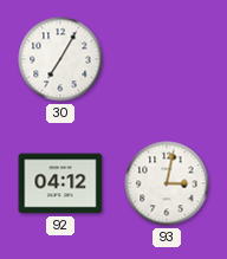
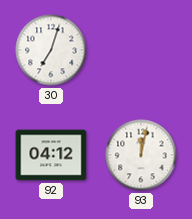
30: 7:05 -> 7:03
93: 3:02 -> 12:02
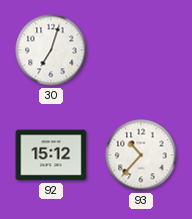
92: 04:12 -> 15:12
93: 12:02 -> 10:37
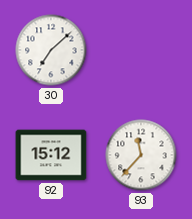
30: 7:03 -> 7:08
93: 10:37 -> 11:37
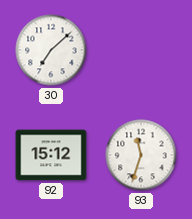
93: 11:37 -> 11:33
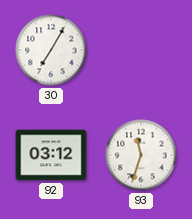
30: 7:08 -> 7:05
92: 15:12 -> 03:12
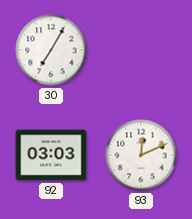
92: 03:12 -> 03:03
93: 11:33 -> 12:11
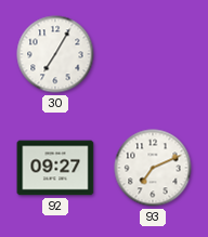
92: 03:03 -> 09:27
93: 12:11 -> 7:11
